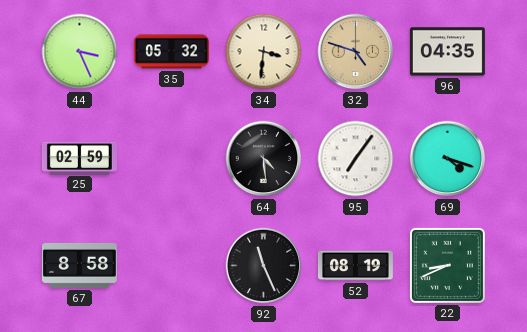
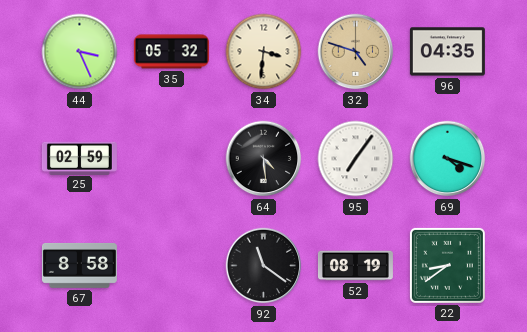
92: 11:26 -> 11:21
22: 8:41 -> 8:39
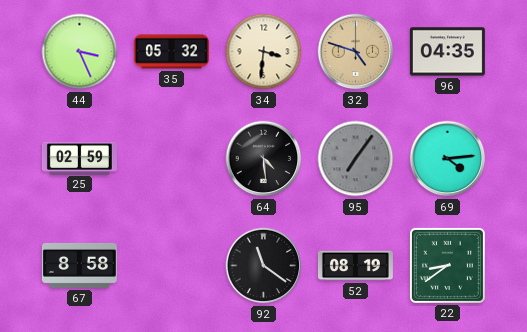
95 dial: white -> grey
69: 4:18 -> 4:14
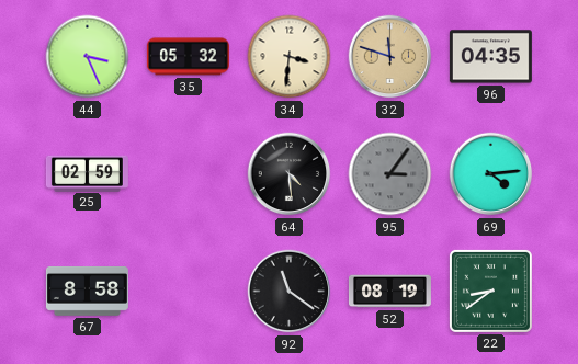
32: 4:48 -> 11:48
95: 7:06 -> 3:06
